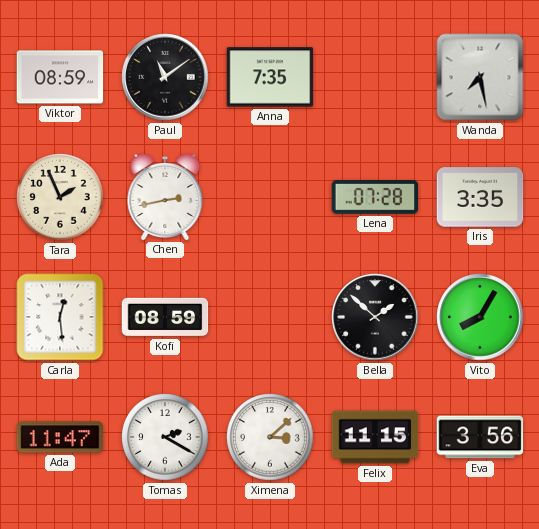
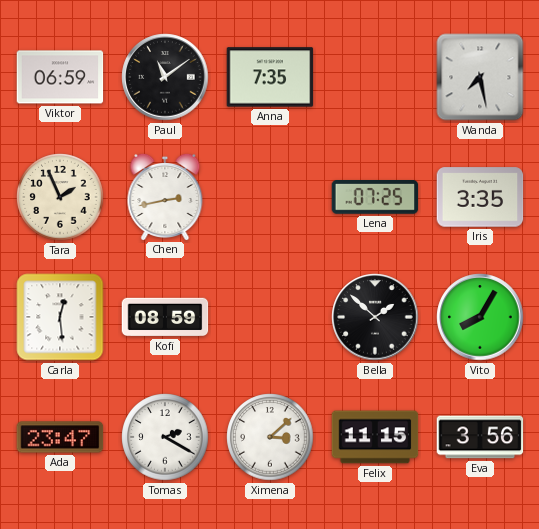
Viktor: 08:59 -> 06:59
Lena: 07:28 -> 07:25
Ada: 11:47 -> 23:47
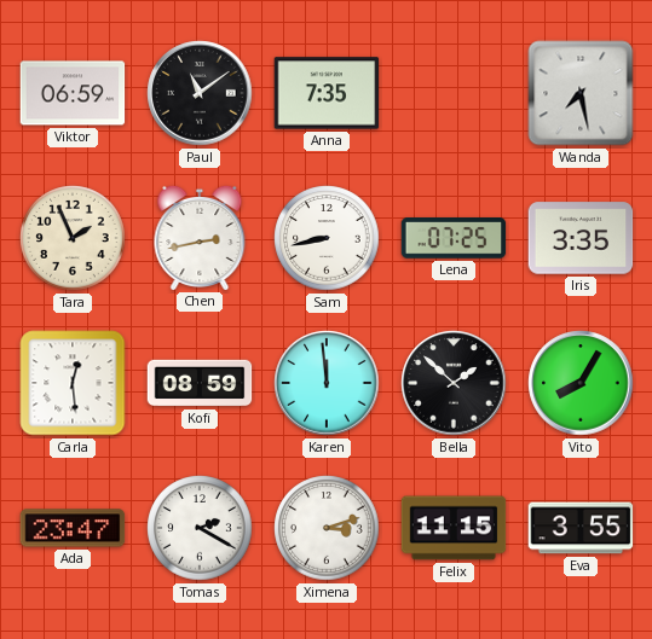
Sam: none -> 8:43
Karen: none -> 11:59
Ximena: 3:08 -> 3:12
Eva: 3:56 -> 3:55
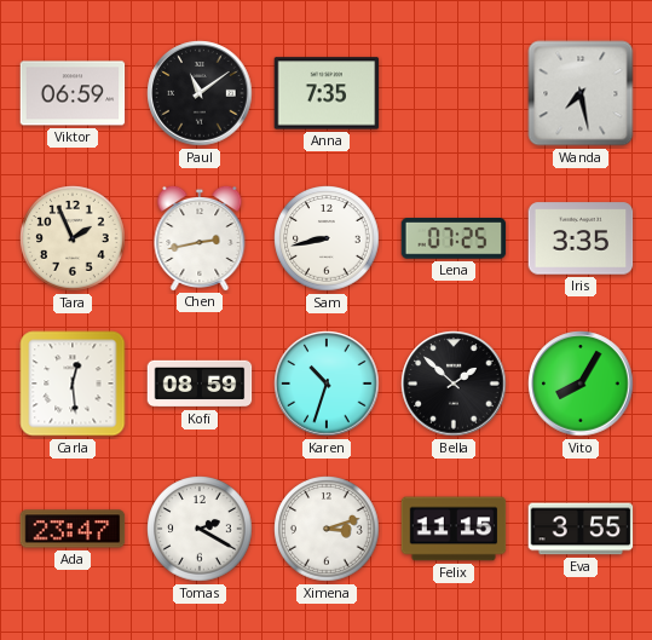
Karen: 11:59 -> 10:33
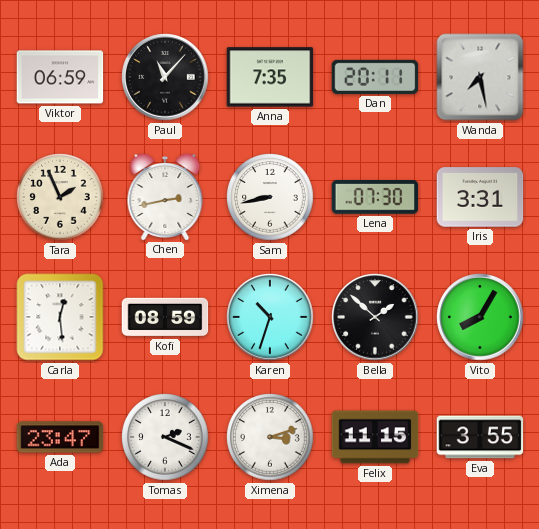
Paul: 11:09 -> 11:07
Dan: none -> 20:11
Lena: 07:25 -> 07:30
Iris: 3:35 -> 3:31
Tomas: 2:20 -> 2:19
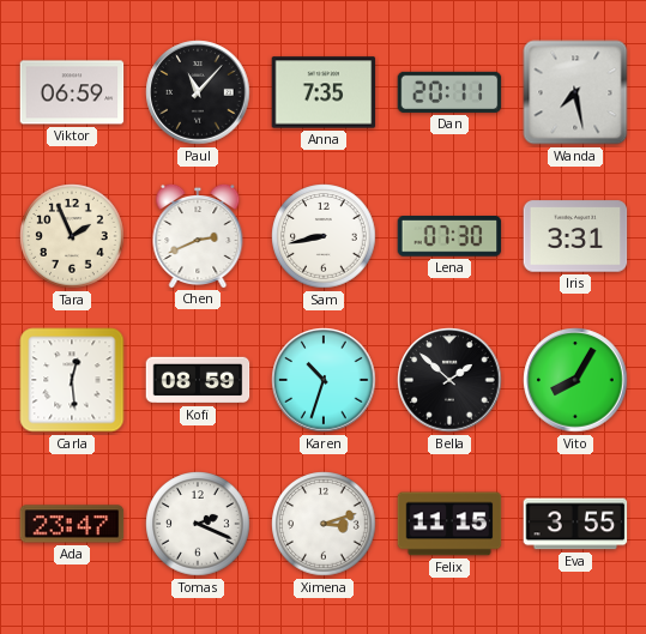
Chen: 2:43 -> 2:41
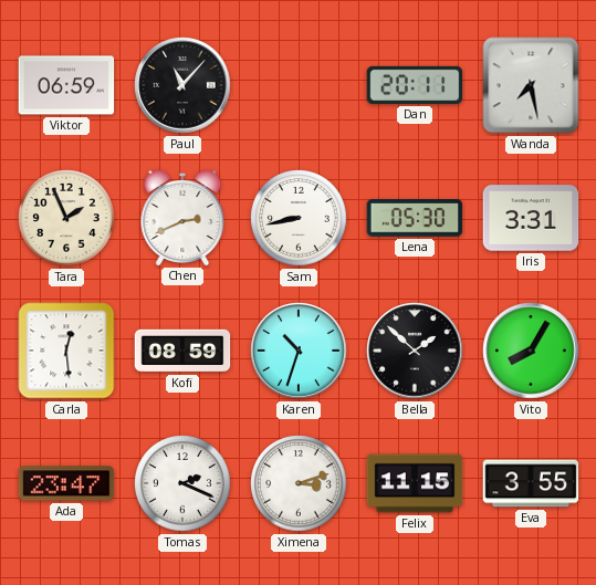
Anna: 7:35 -> none
Lena: 07:30 -> 05:30
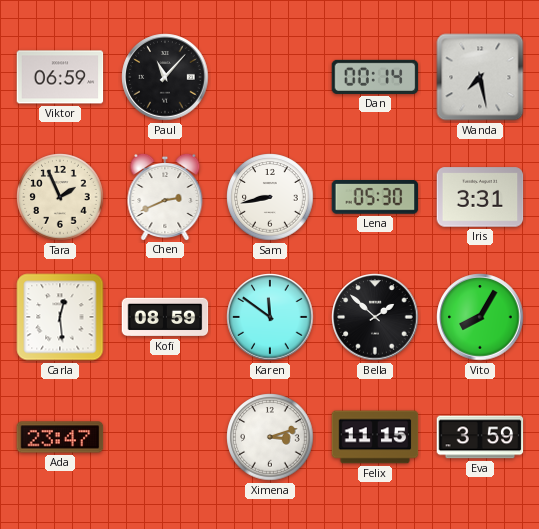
Dan: 20:11 -> 00:14
Karen: 10:33 -> 11:51
Tomas: 2:19 -> none
Eva: 3:55 -> 3:59
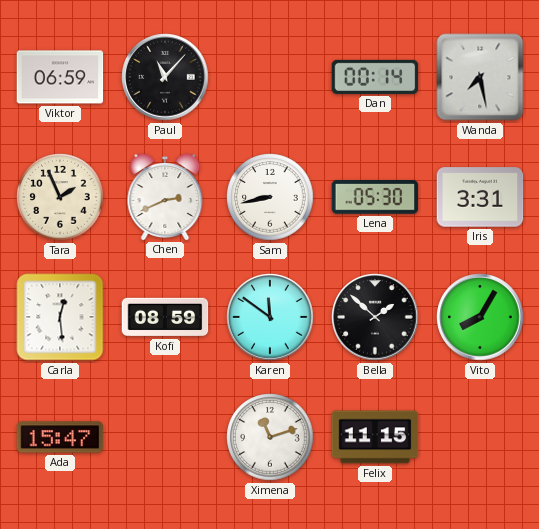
Ada: 23:47 -> 15:47
Ximena: 3:12 -> 11:12
Eva: 3:59 -> none
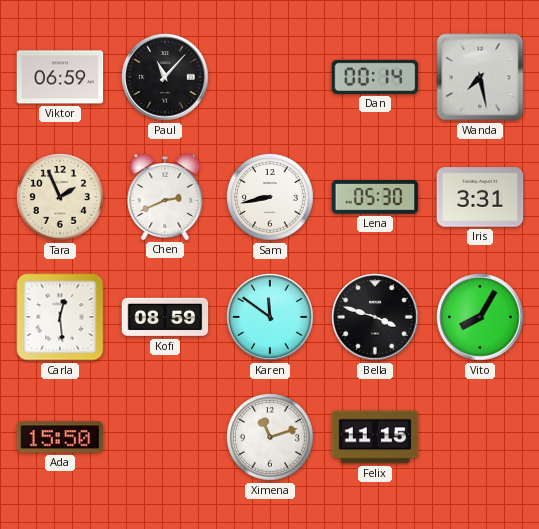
Bella: 1:52 -> 3:48
Ada: 15:47 -> 15:50
